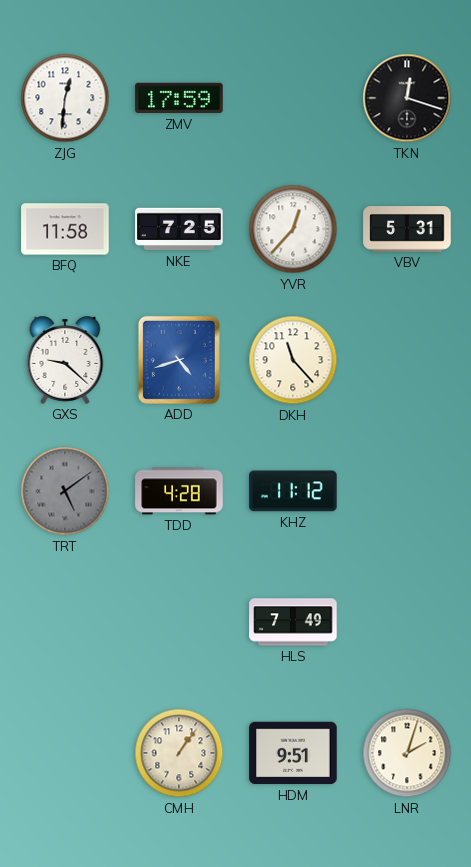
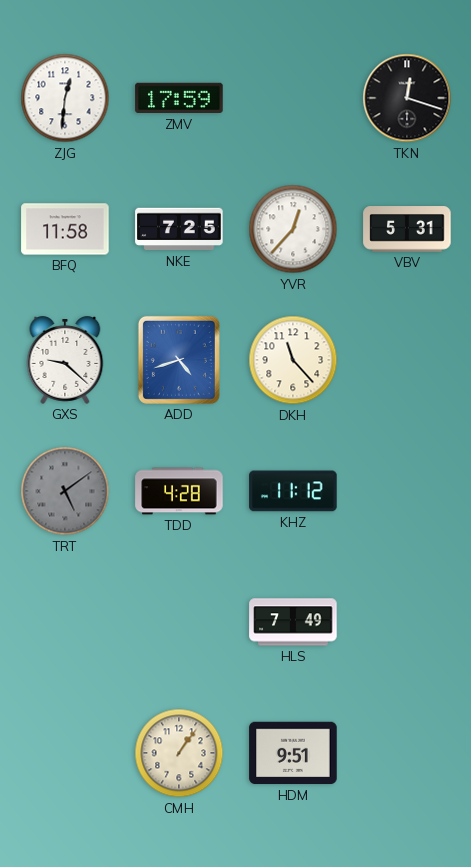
LNR: 2:03 -> none
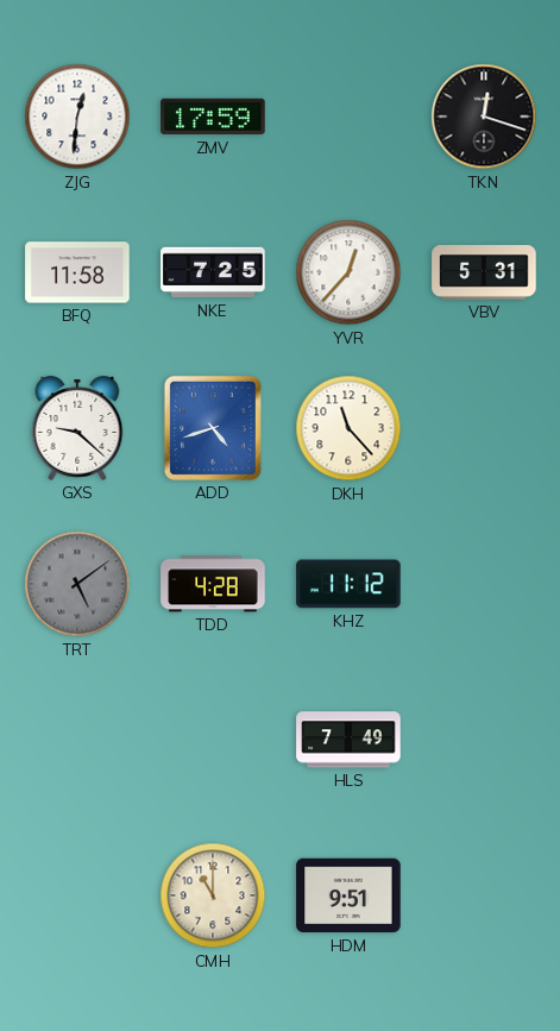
CMH: 1:06 -> 11:00
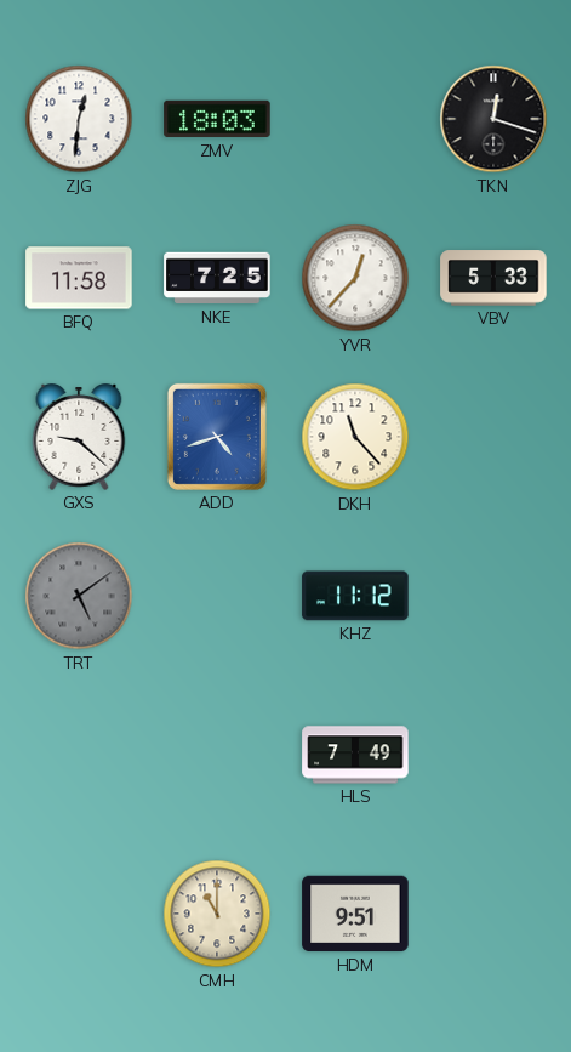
ZMV: 17:59 -> 18:03
VBV: 5:31 -> 5:33
TDD: 4:28 -> none
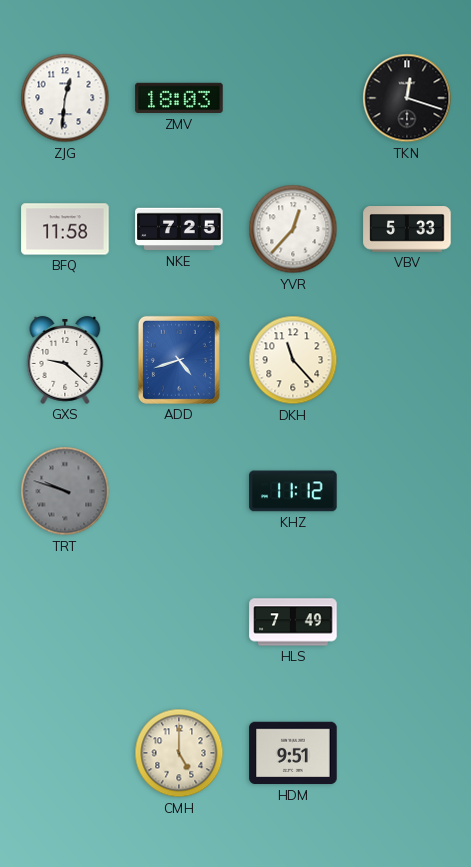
TRT: 5:09 -> 9:48
CMH: 11:00 -> 5:00
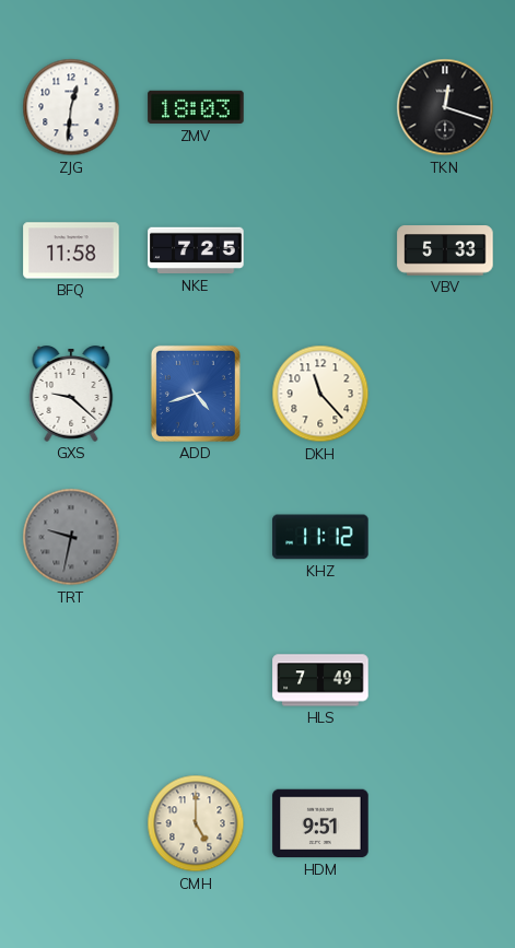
YVR: 12:37 -> none
TRT: 9:48 -> 9:32
